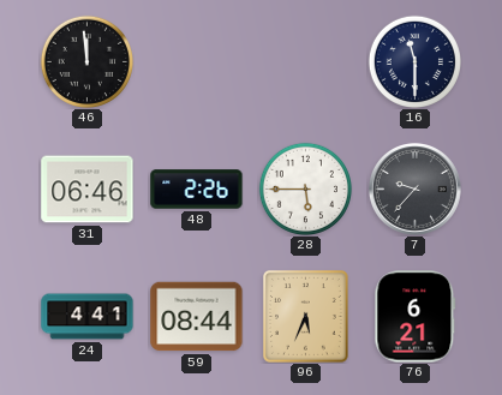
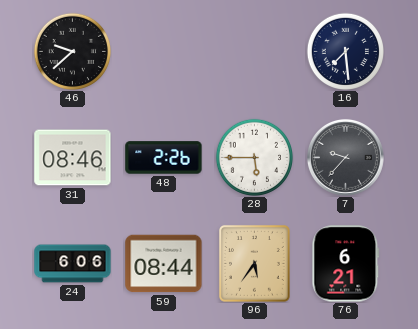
46: 11:59 -> 9:38
16: 11:30 -> 7:29
31: 06:46 -> 08:46
24: 4:41 -> 6:06
96: 5:34 -> 5:36
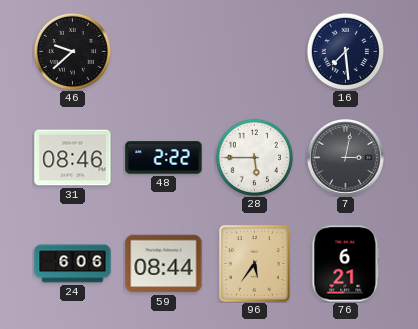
48: 2:26 -> 2:22
7: 9:37 -> 3:02
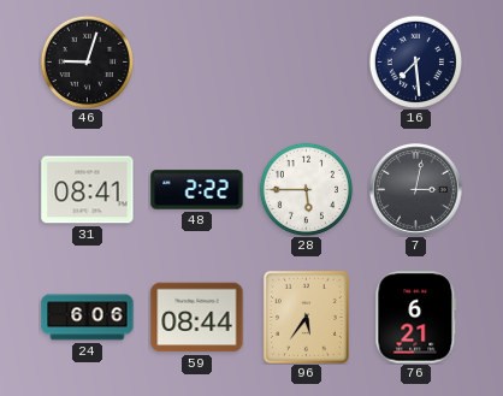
46: 9:38 -> 9:03
31: 08:46 -> 08:41
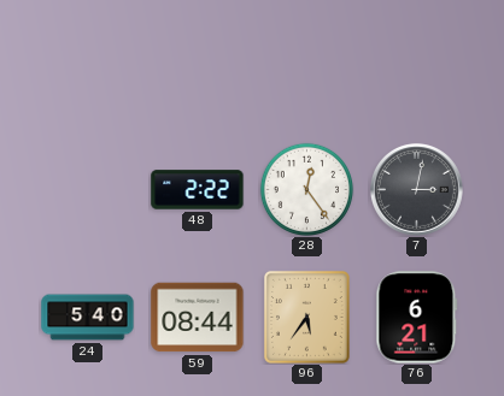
46: 9:03 -> none
16: 7:29 -> none
31: 08:41 -> none
28: 5:45 -> 12:24
24: 6:06 -> 5:40
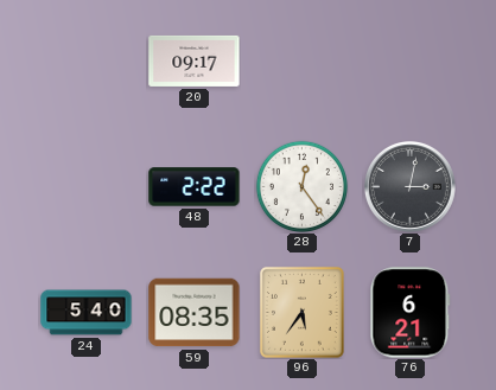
20: none -> 09:17
59: 08:44 -> 08:35
